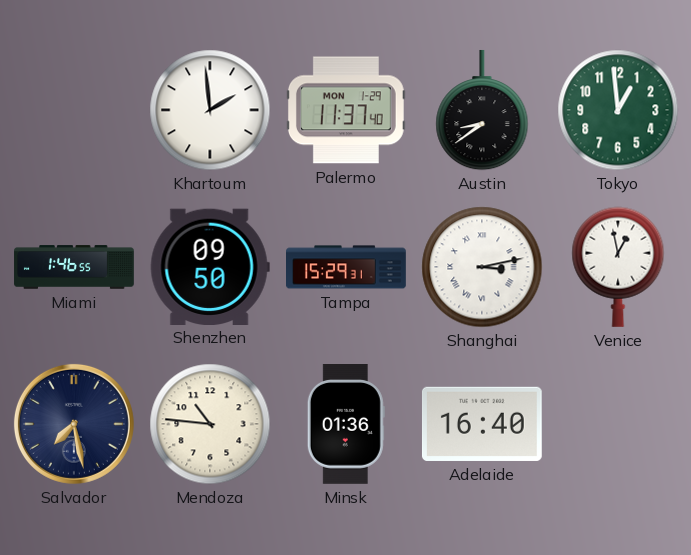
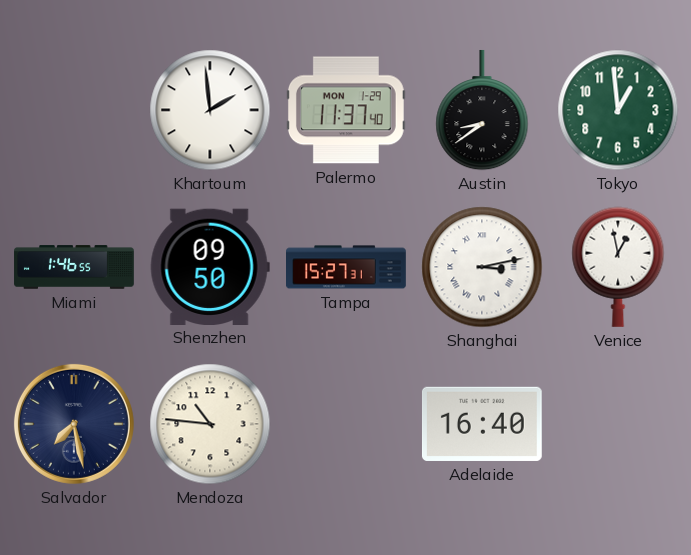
Tampa: 15:29 -> 15:27
Minsk: 01:36 -> none
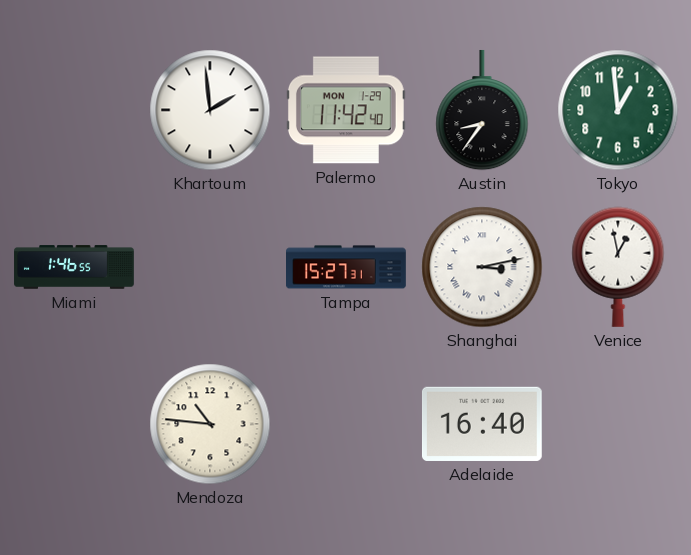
Palermo: 11:37 -> 11:42
Austin: 8:39 -> 8:36
Shenzhen: 09:50 -> none
Salvador: 7:28 -> none
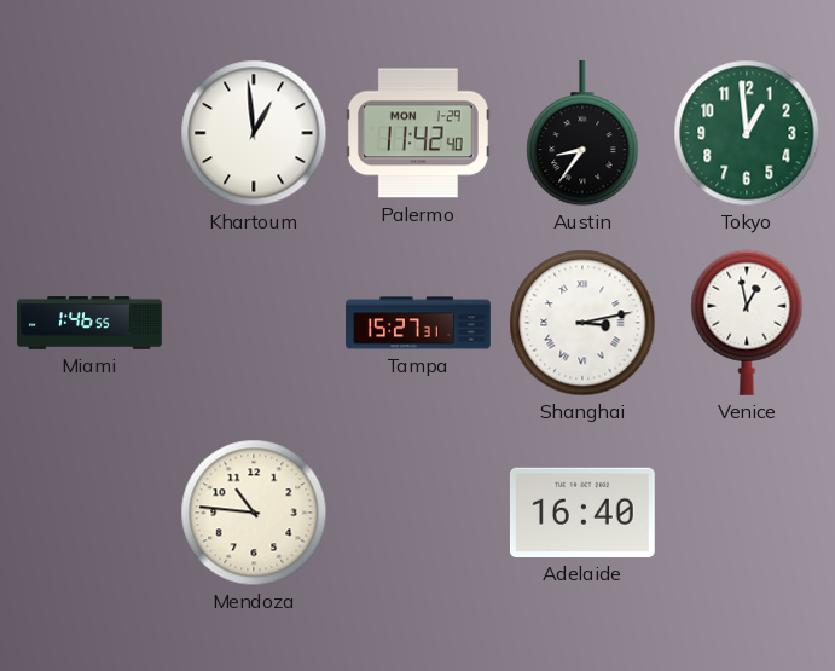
Khartoum: 1:59 -> 12:59
